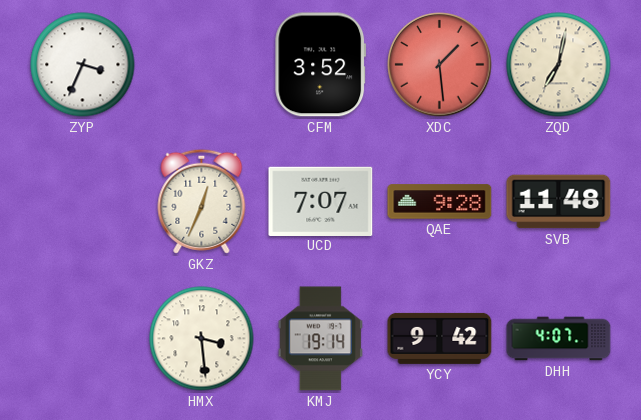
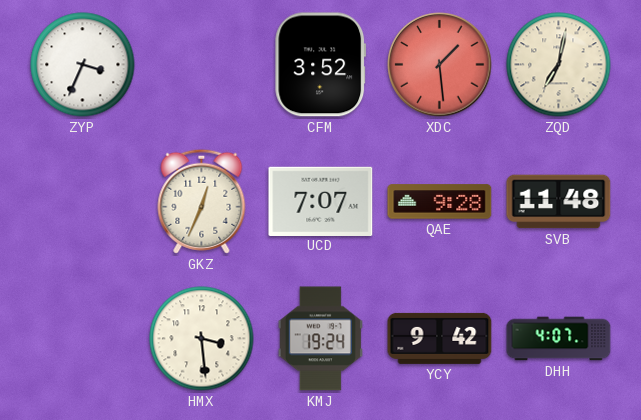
KMJ: 19:14 -> 19:24
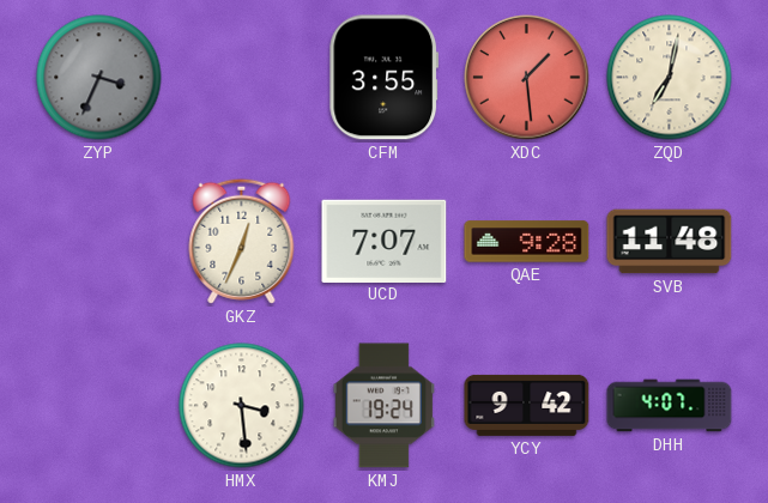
ZYP dial: white -> grey
CFM: 3:52 -> 3:55
